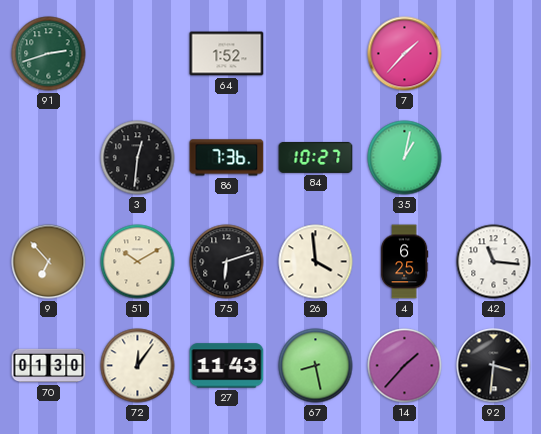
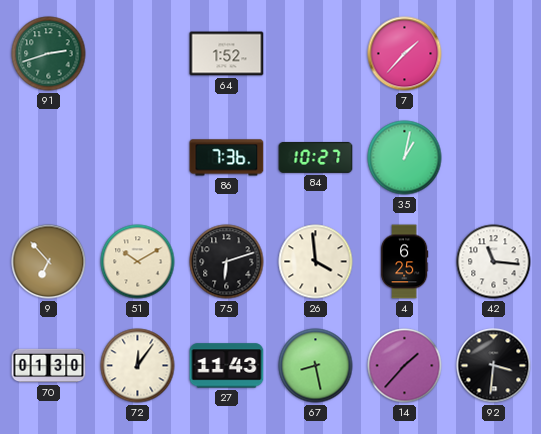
3: 12:31 -> none
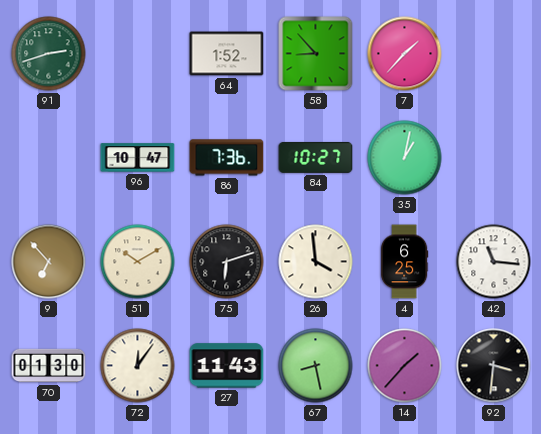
58: none -> 8:53
96: none -> 10:47
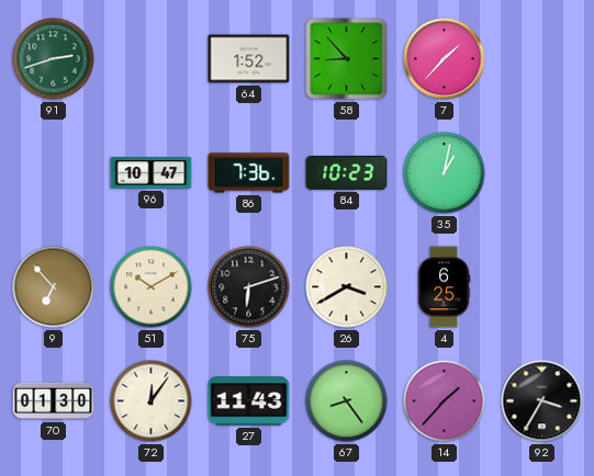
84: 10:27 -> 10:23
26: 3:59 -> 3:40
42: 11:16 -> none
67: 8:28 -> 8:24
92: 3:31 -> 3:35
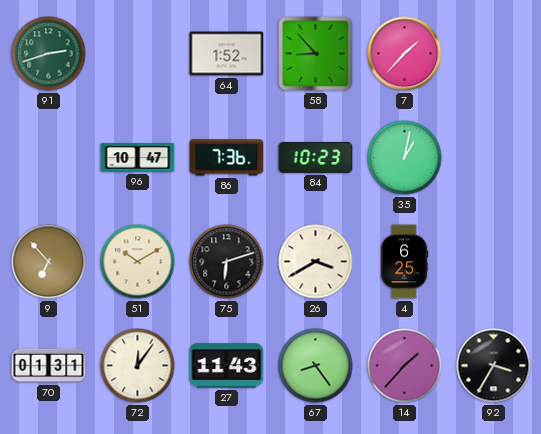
70: 01:30 -> 01:31
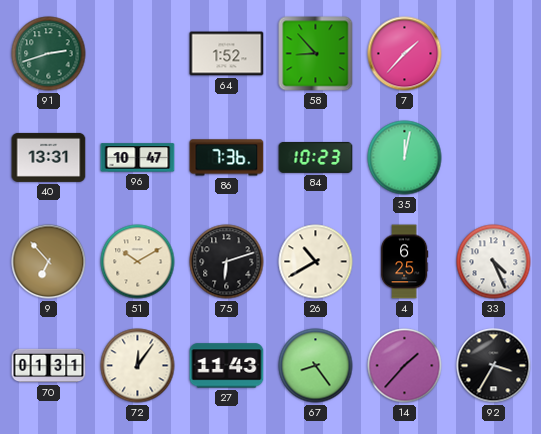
40: none -> 13:31
35: 1:02 -> 12:02
26: 3:40 -> 10:40
33: none -> 4:26
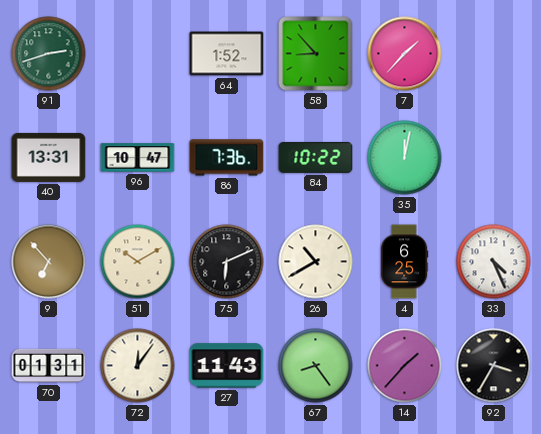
84: 10:23 -> 10:22
75: 6:12 -> 6:11
